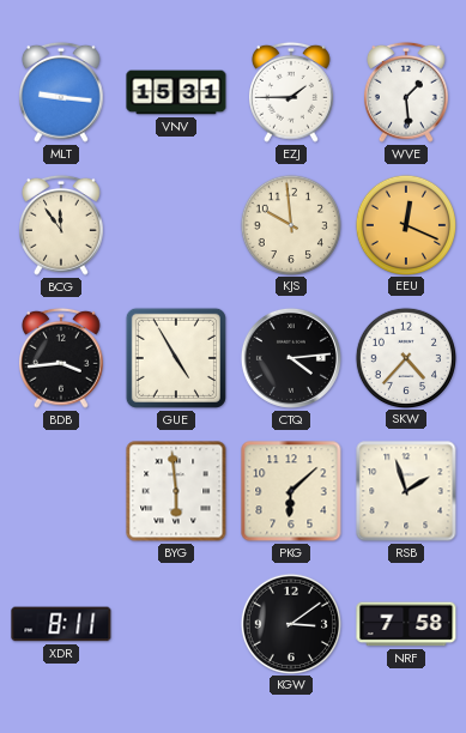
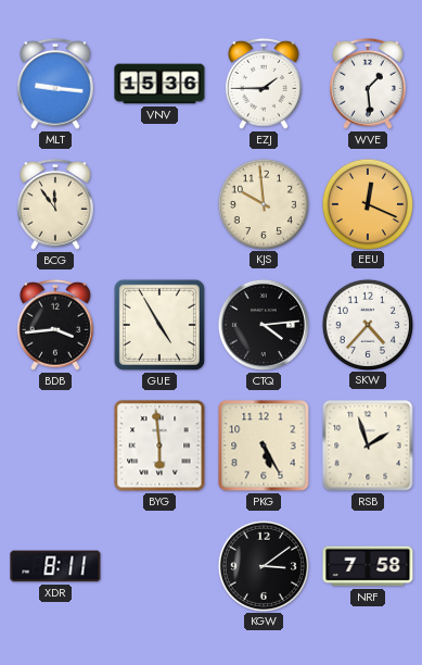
VNV: 15:31 -> 15:36
PKG: 6:08 -> 5:25
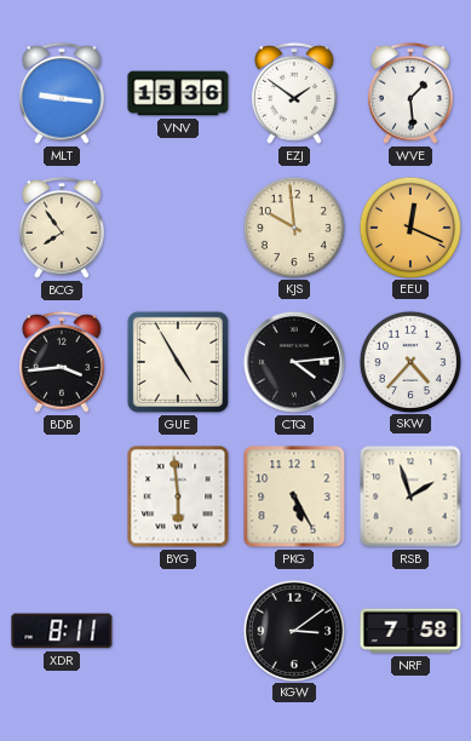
EZJ: 1:45 -> 1:51
BCG: 11:54 -> 7:54
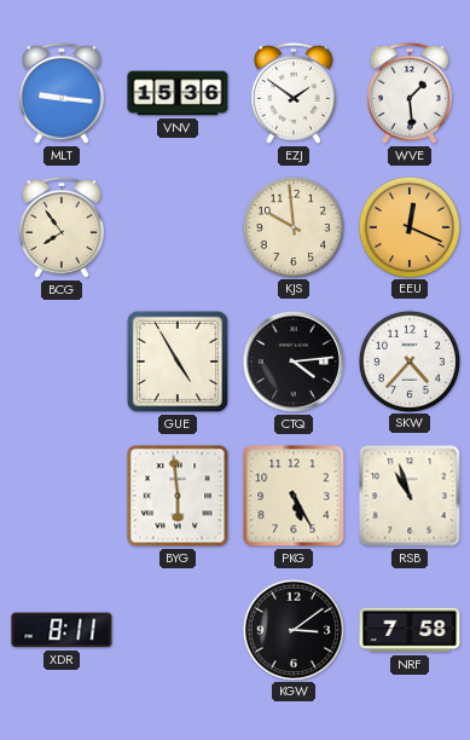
BDB: 3:44 -> none
RSB: 1:57 -> 10:57
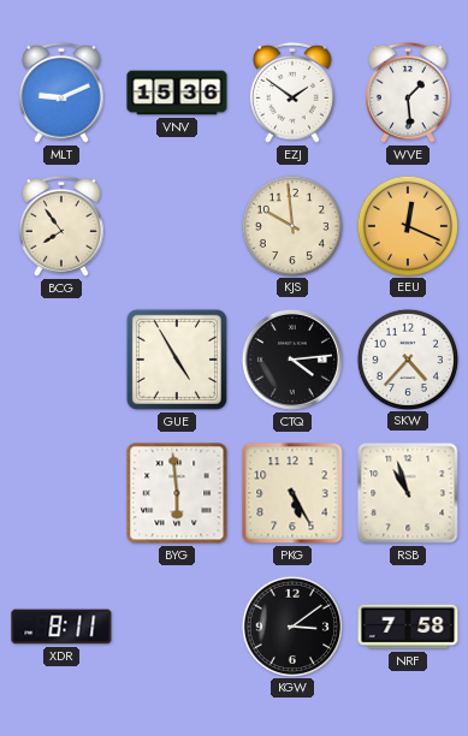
MLT: 9:16 -> 9:11
